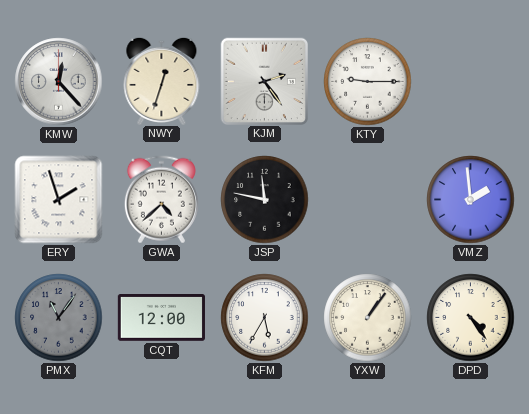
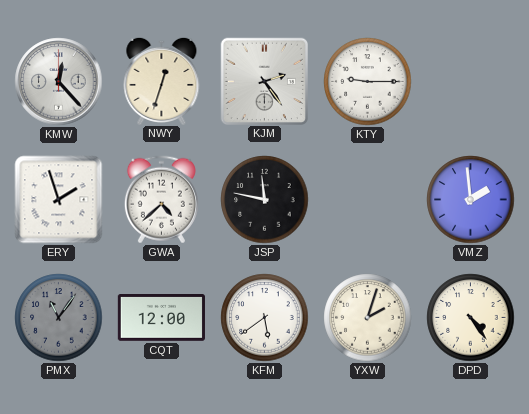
KFM: 5:35 -> 5:39
YXW: 1:06 -> 2:03
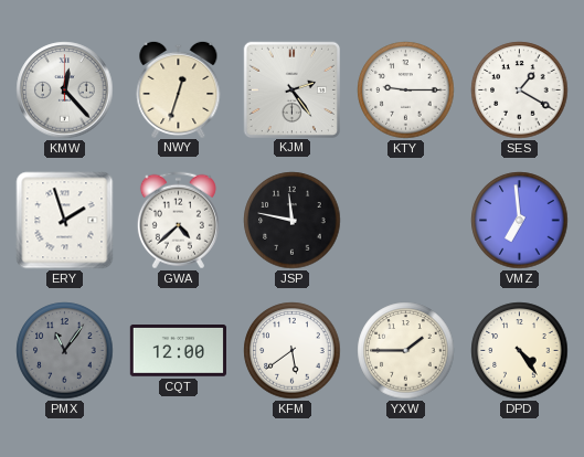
SES: none -> 1:20
VMZ: 1:59 -> 6:59
YXW: 2:03 -> 1:45
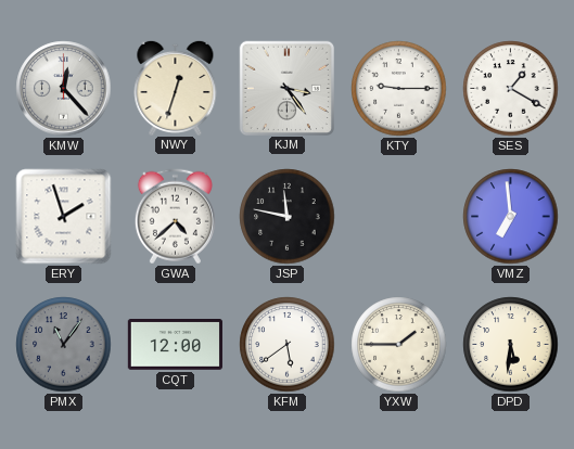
KJM: 2:24 -> 3:24
DPD: 4:24 -> 5:31
